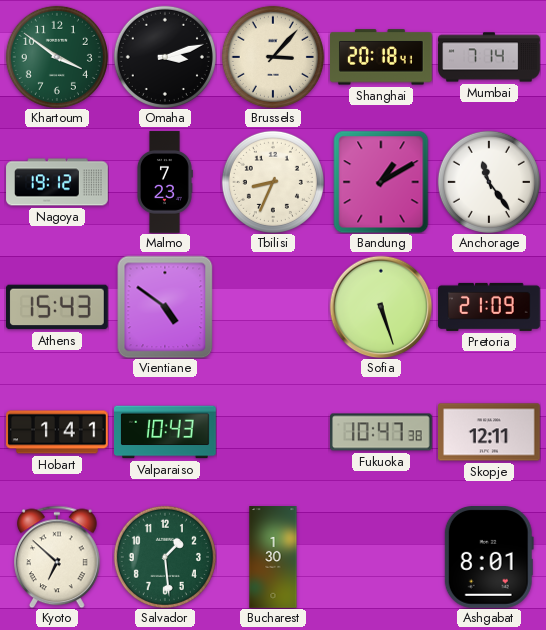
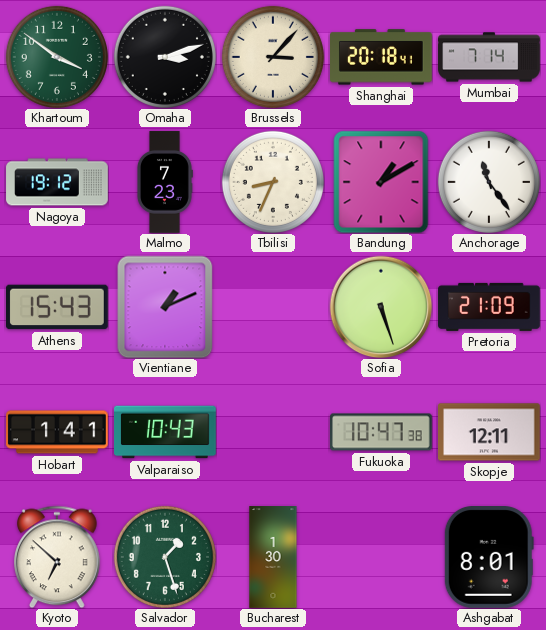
Vientiane: 4:51 -> 1:11
Salvador: 1:29 -> 1:27
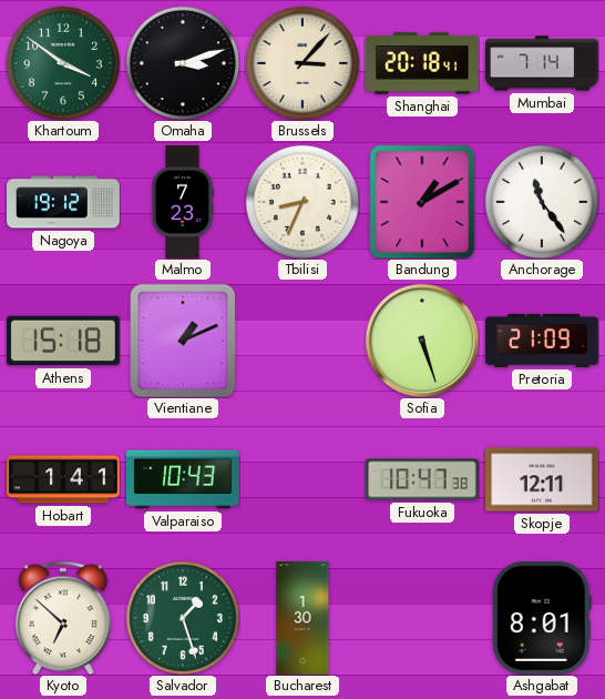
Athens: 15:43 -> 15:18
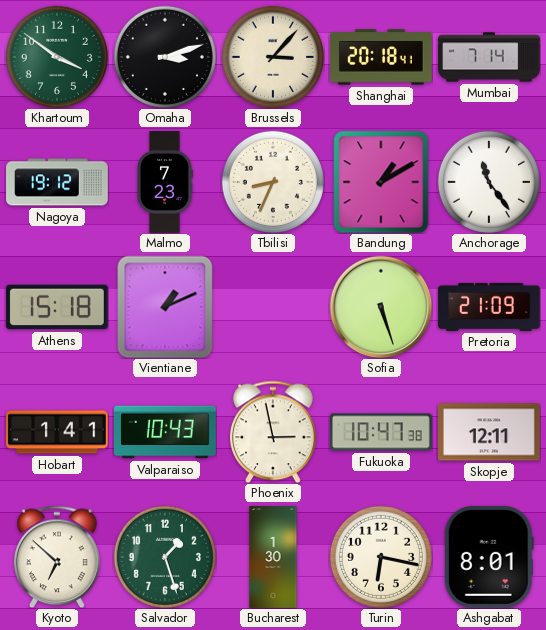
Phoenix: none -> 2:58
Turin: none -> 6:17
